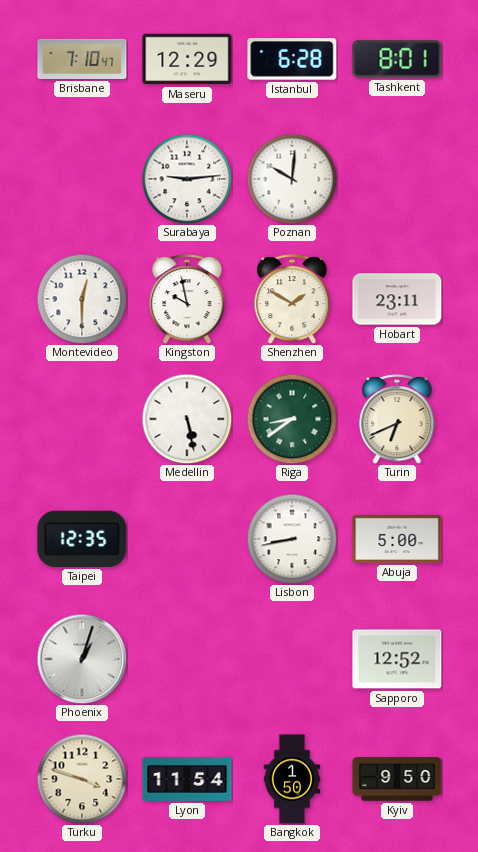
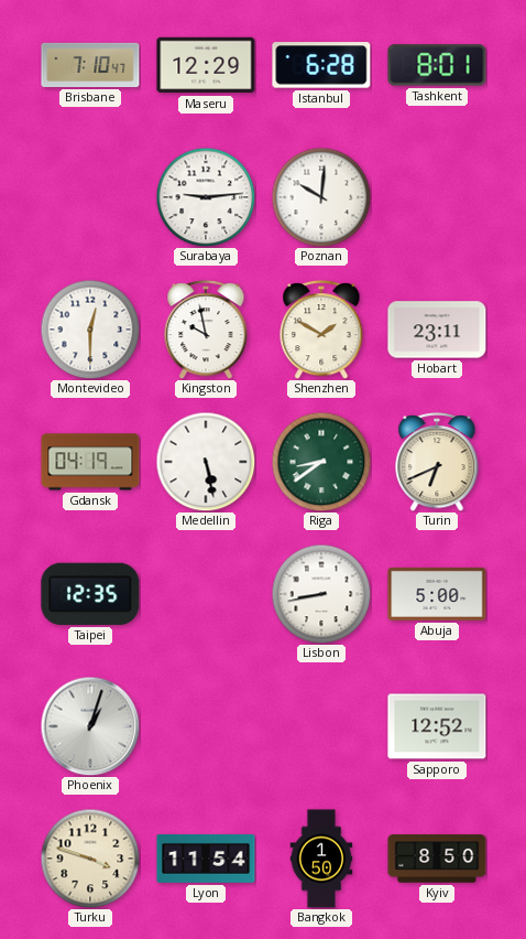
Gdansk: none -> 04:19
Kyiv: 9:50 -> 8:50
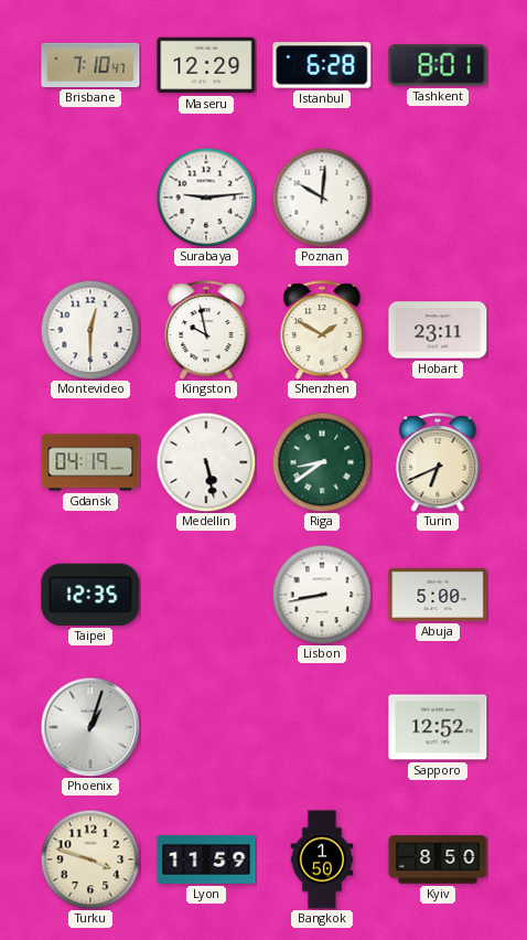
Lyon: 11:54 -> 11:59
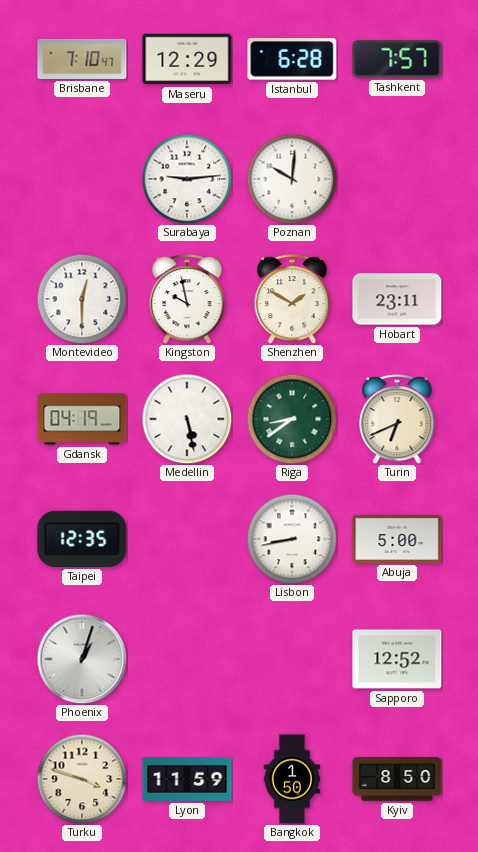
Tashkent: 8:01 -> 7:57
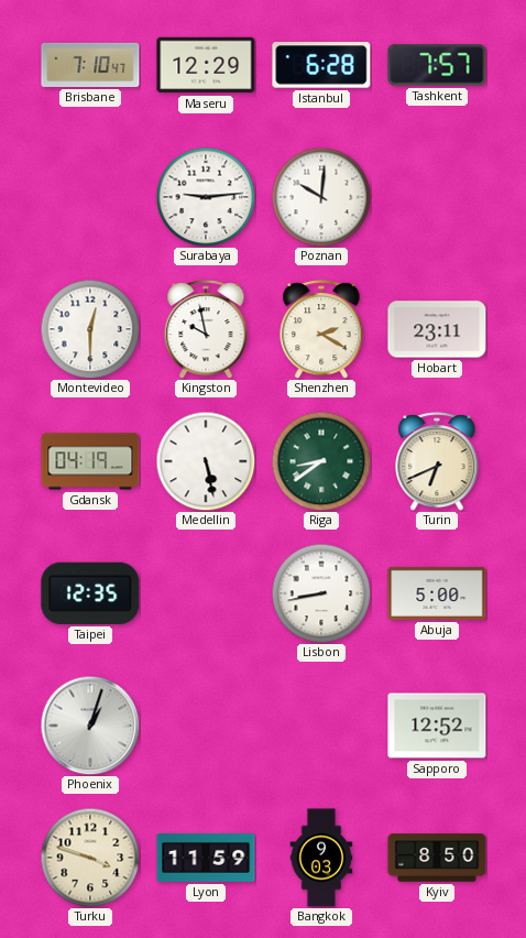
Shenzhen: 1:50 -> 2:20
Bangkok: 1:50 -> 9:03
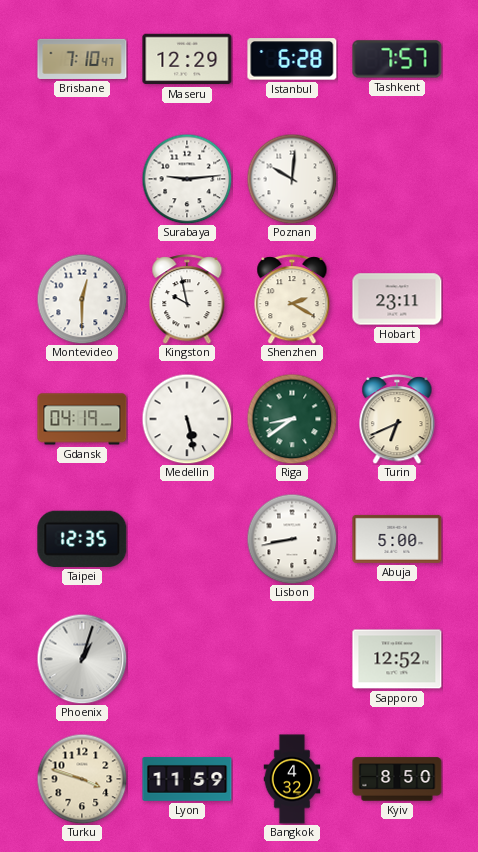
Bangkok: 9:03 -> 4:32
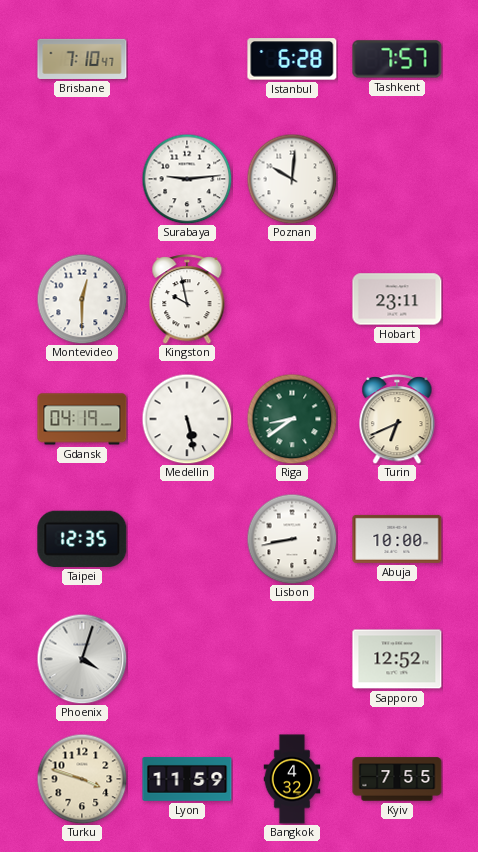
Maseru: 12:29 -> none
Shenzhen: 2:20 -> none
Abuja: 5:00 -> 10:00
Phoenix: 1:03 -> 4:03
Kyiv: 8:50 -> 7:55
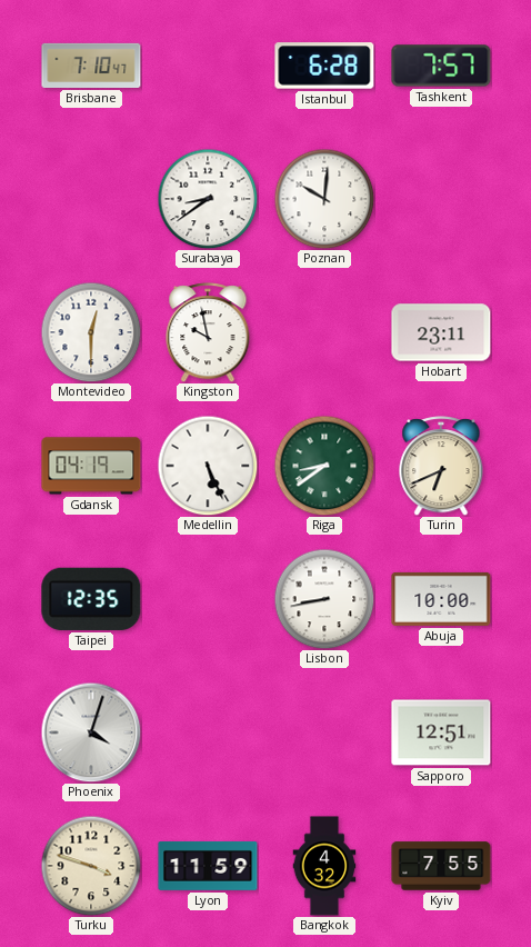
Surabaya: 9:14 -> 8:39
Medellin: 5:28 -> 5:26
Sapporo: 12:52 -> 12:51
